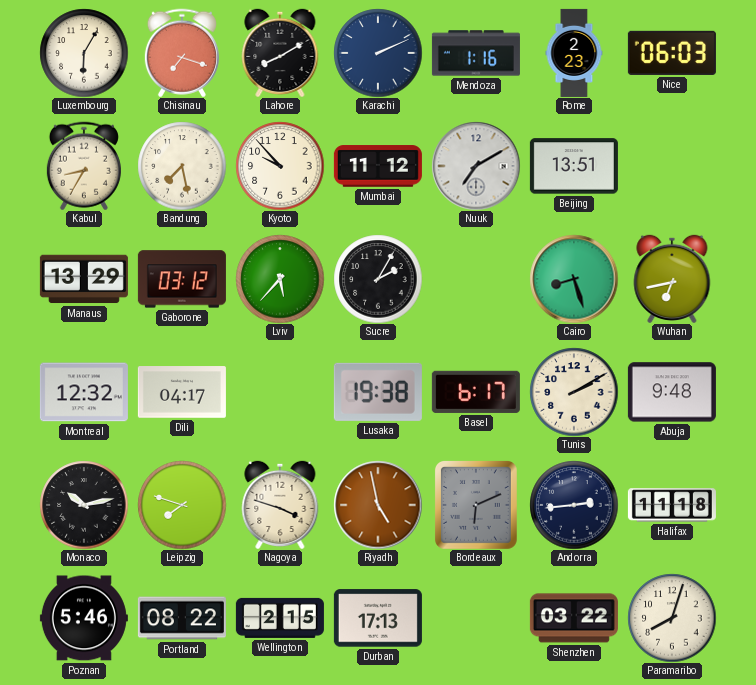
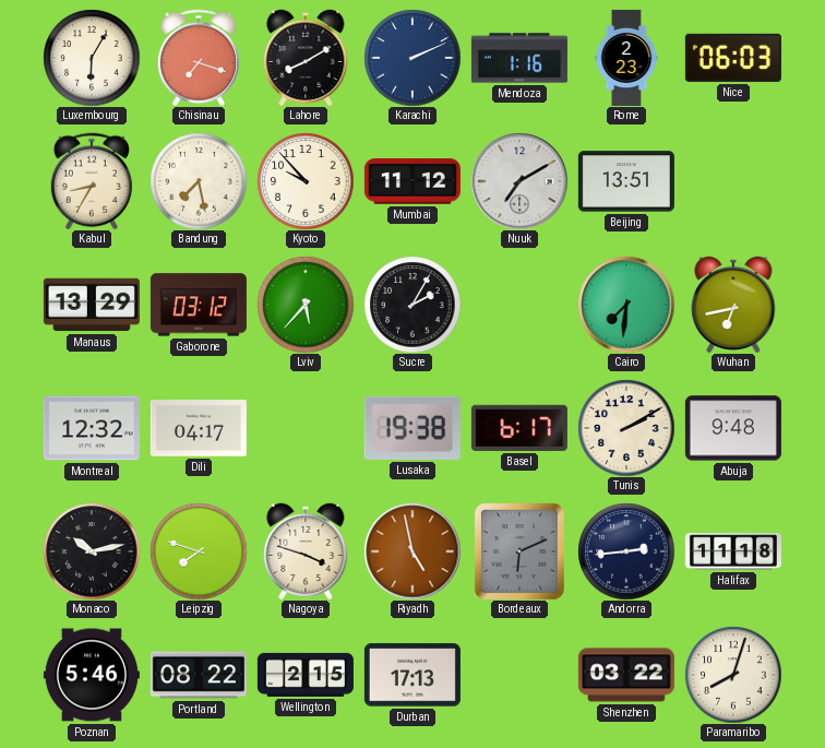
Cairo: 8:27 -> 7:31
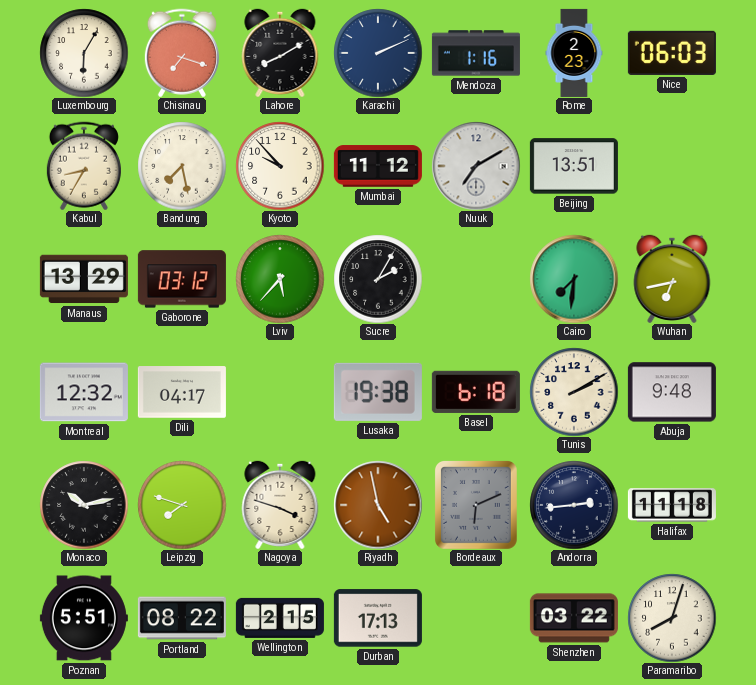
Basel: 6:17 -> 6:18
Poznan: 5:46 -> 5:51
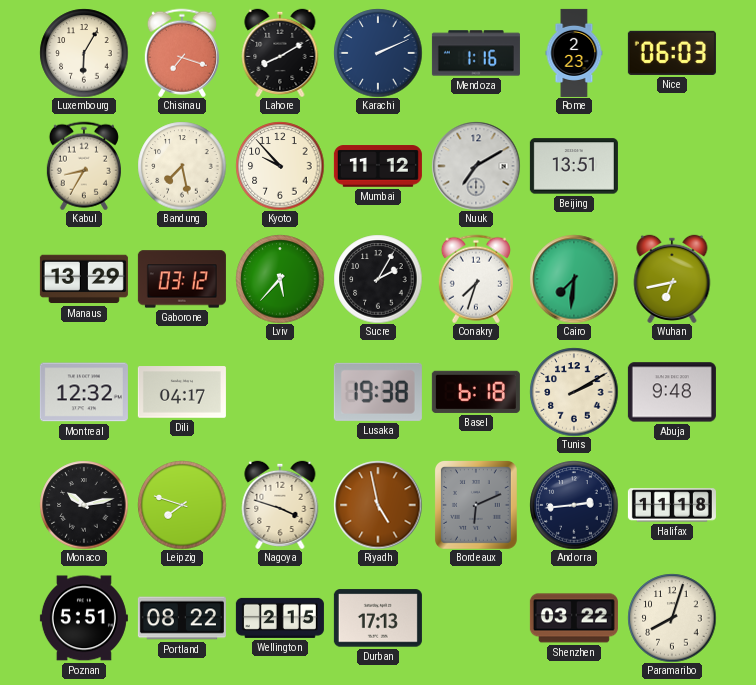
Conakry: none -> 7:33
